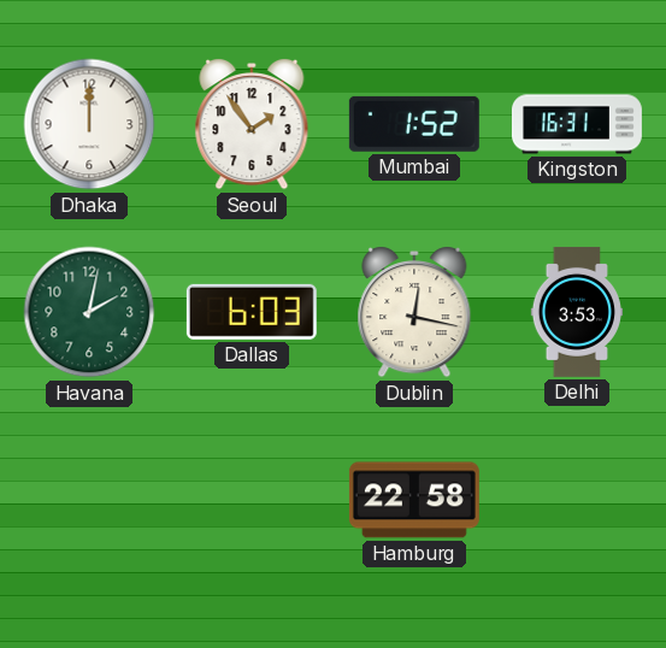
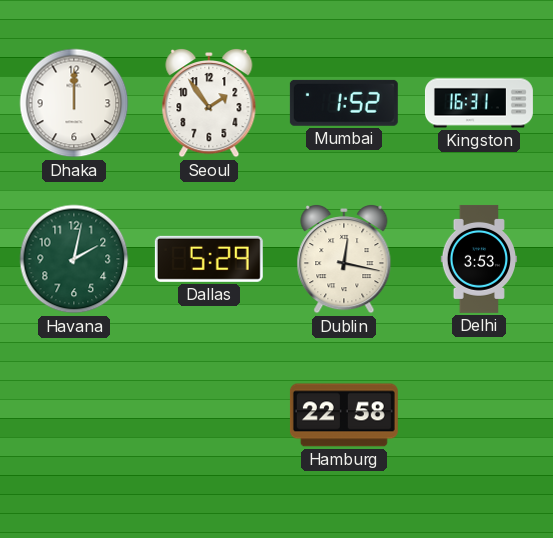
Dallas: 6:03 -> 5:29
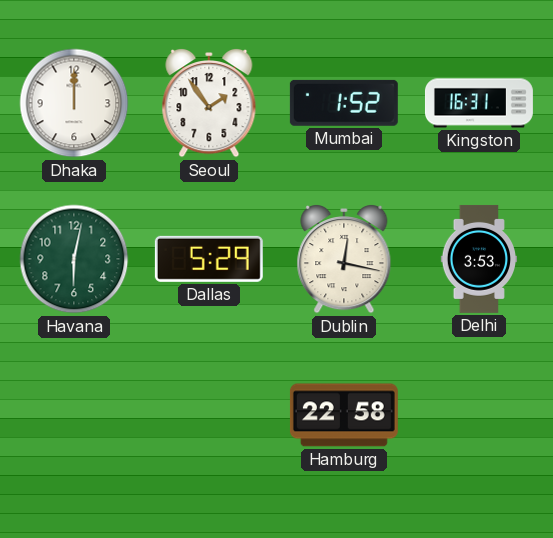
Havana: 2:02 -> 6:02
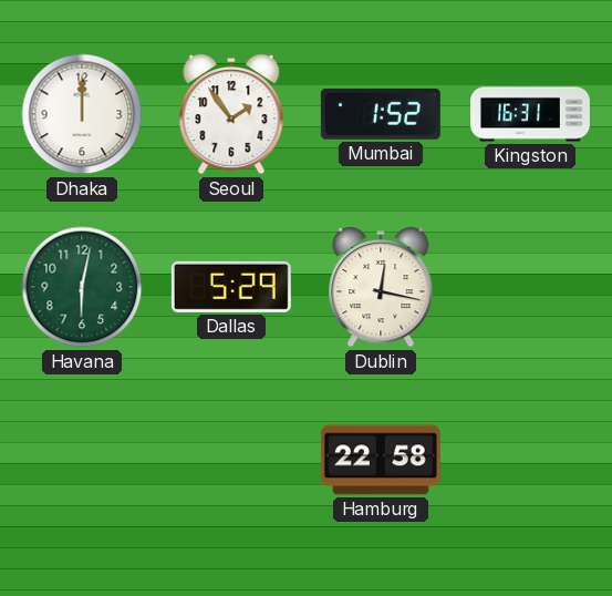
Delhi: 3:53 -> none
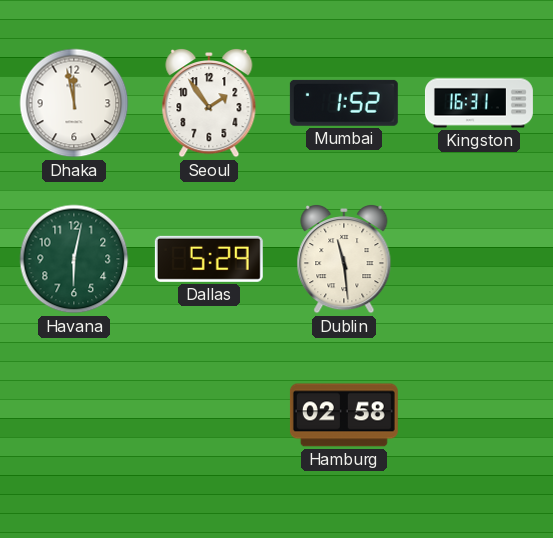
Dhaka: 12:00 -> 11:58
Dublin: 12:17 -> 11:29
Hamburg: 22:58 -> 02:58
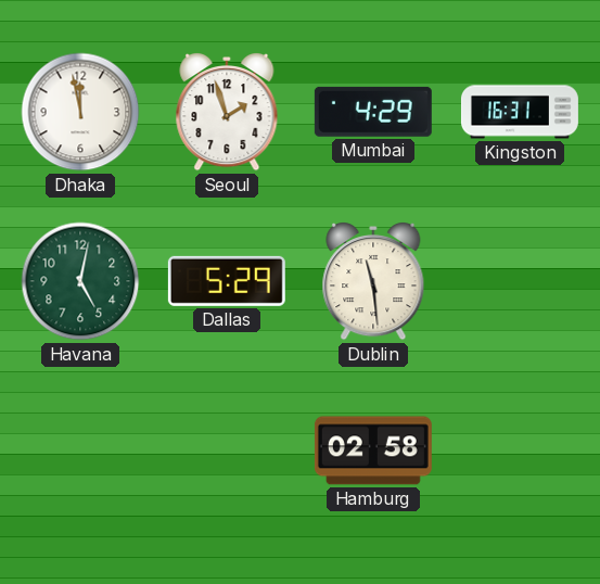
Seoul: 1:54 -> 1:57
Mumbai: 1:52 -> 4:29
Havana: 6:02 -> 5:02
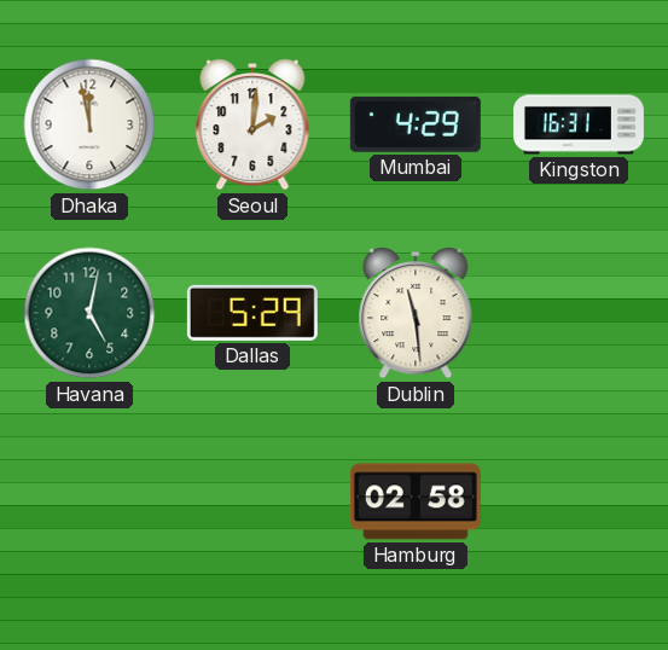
Seoul: 1:57 -> 2:01
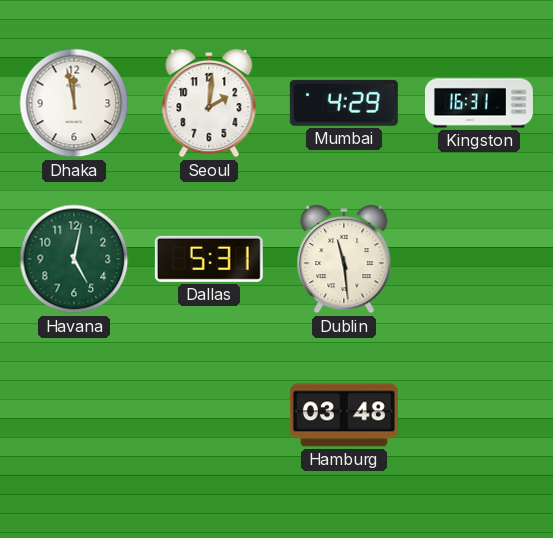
Dallas: 5:29 -> 5:31
Hamburg: 02:58 -> 03:48
